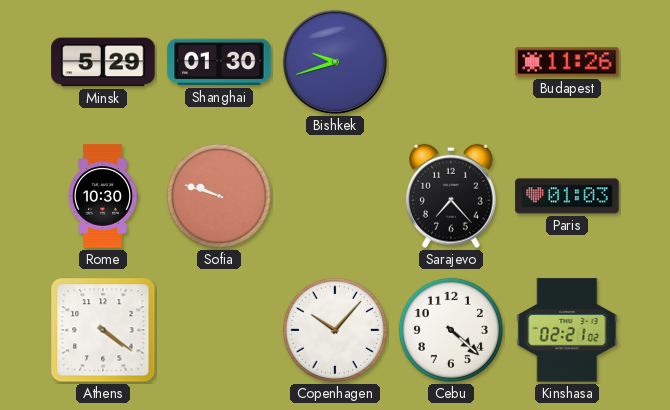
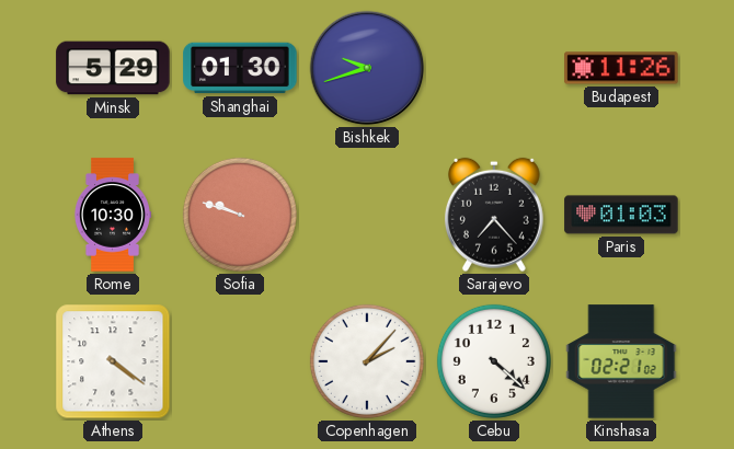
Copenhagen: 10:07 -> 2:07
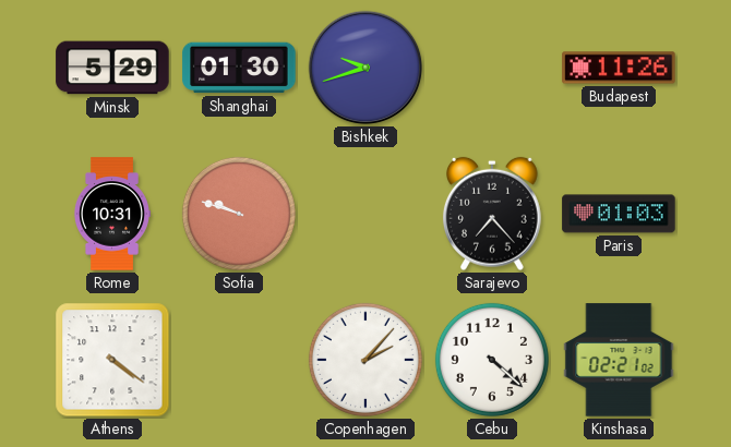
Rome: 10:30 -> 10:31
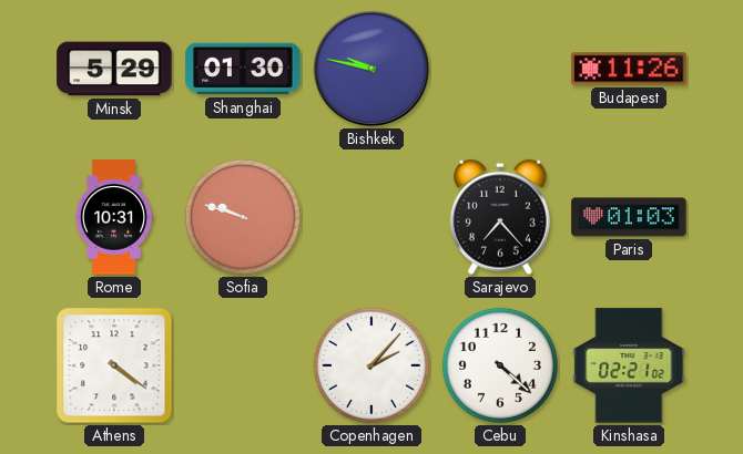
Bishkek: 9:42 -> 9:47
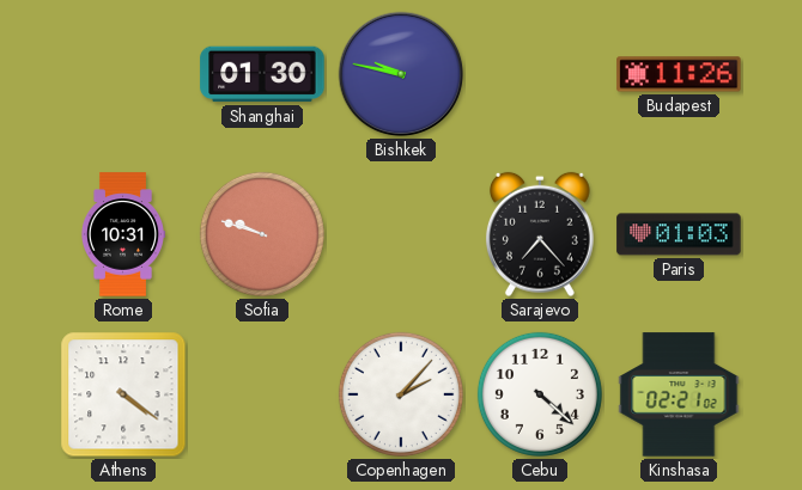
Minsk: 5:29 -> none
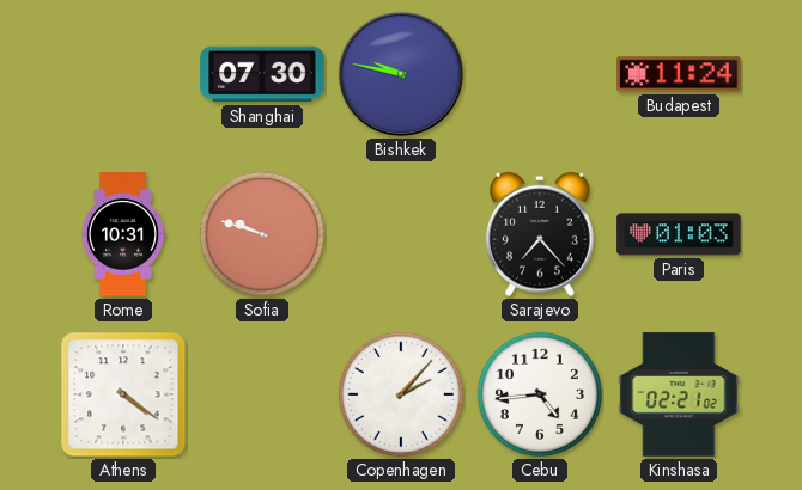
Shanghai: 01:30 -> 07:30
Budapest: 11:26 -> 11:24
Cebu: 4:22 -> 4:44
